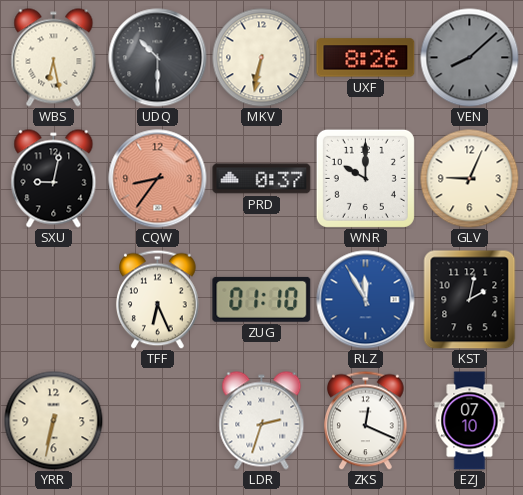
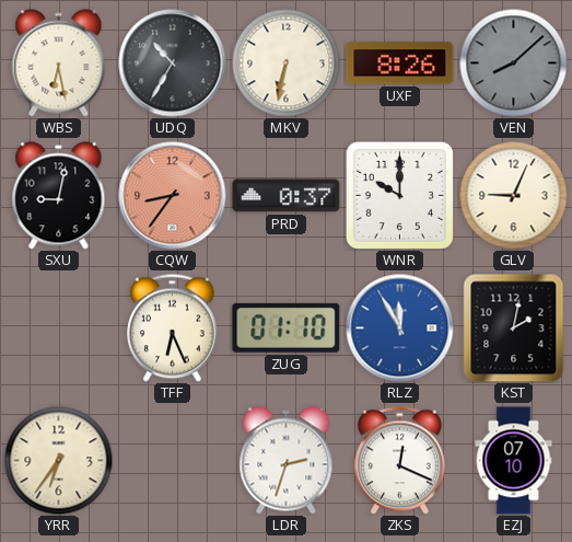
UDQ: 10:30 -> 10:35
YRR: 6:32 -> 6:36
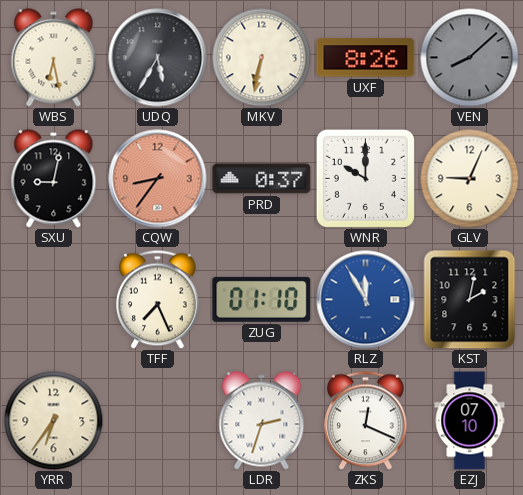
UDQ: 10:35 -> 5:35
TFF: 6:26 -> 7:26
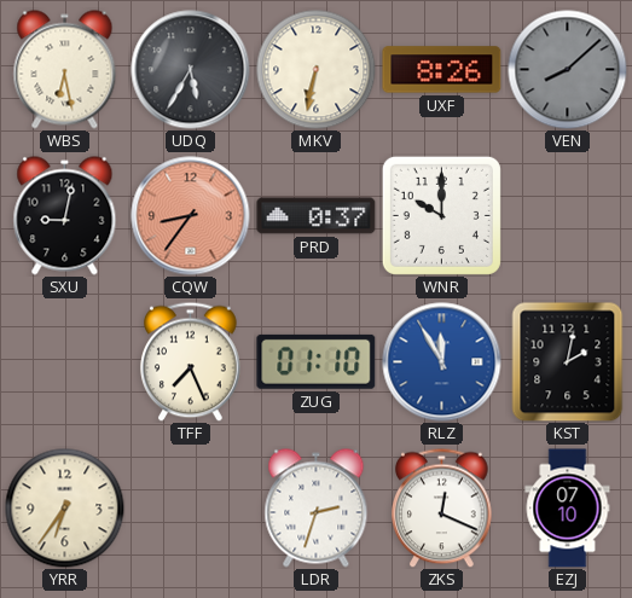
GLV: 9:04 -> none
